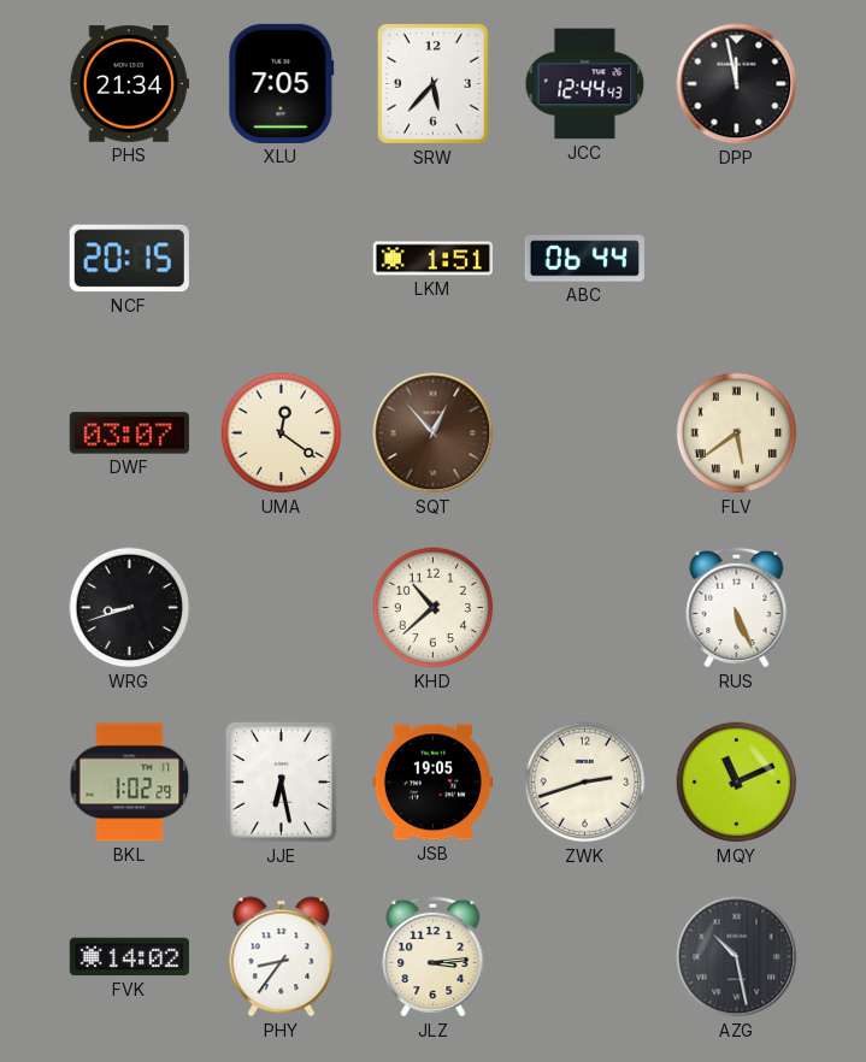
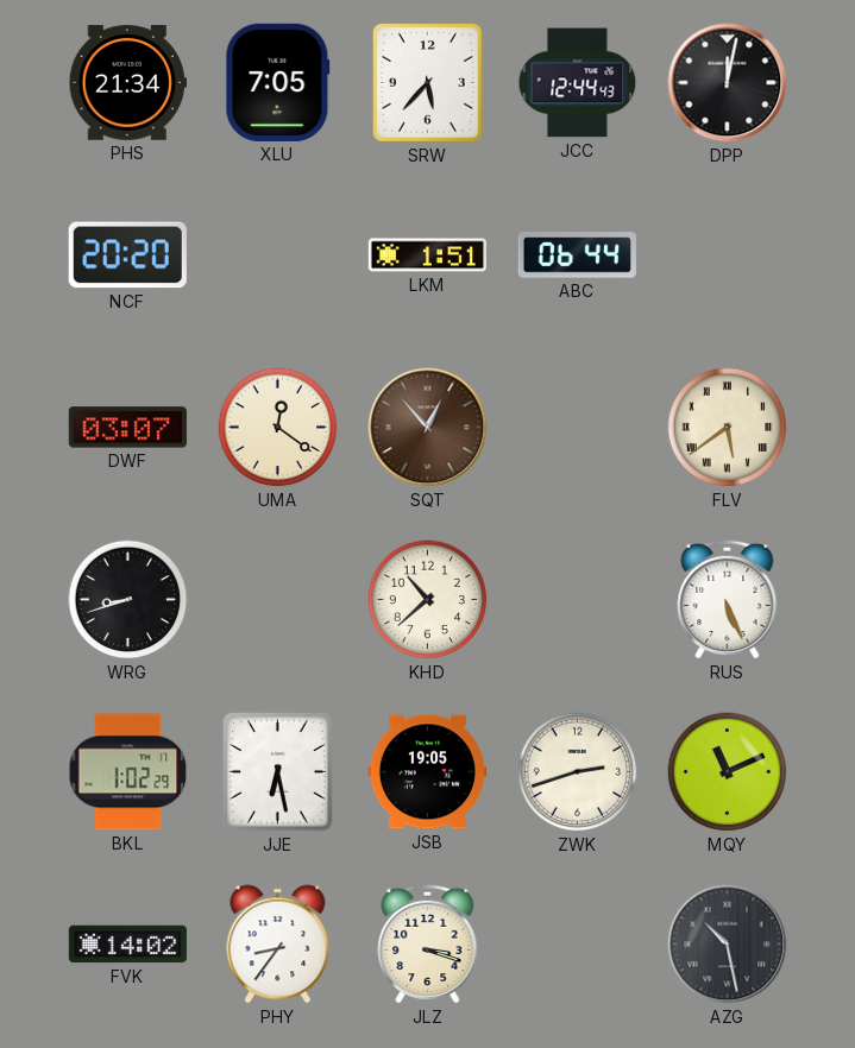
DPP: 11:58 -> 12:02
NCF: 20:15 -> 20:20
JLZ: 3:14 -> 3:18
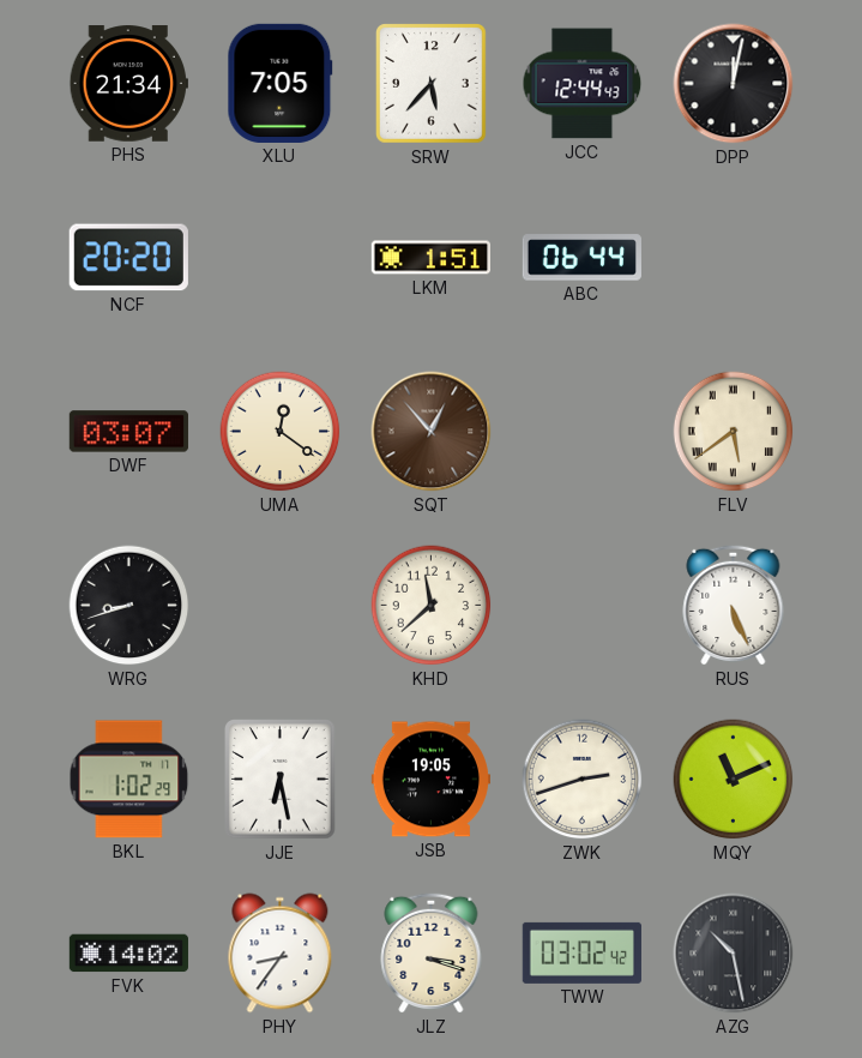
KHD: 10:38 -> 11:38
TWW: none -> 03:02
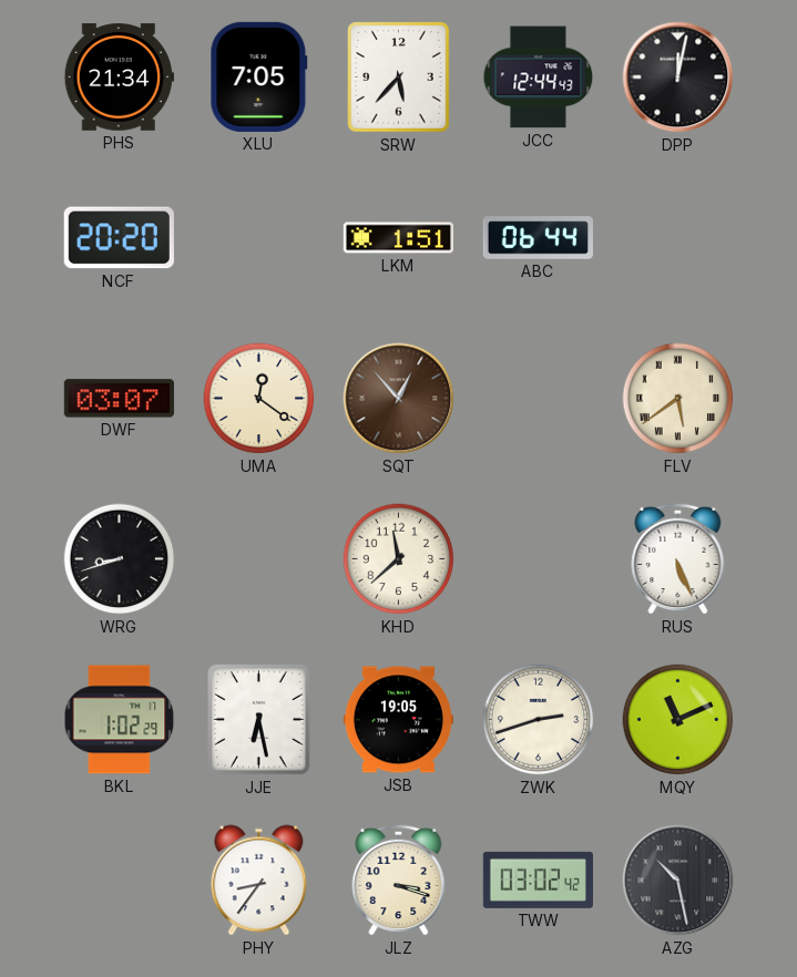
FVK: 14:02 -> none
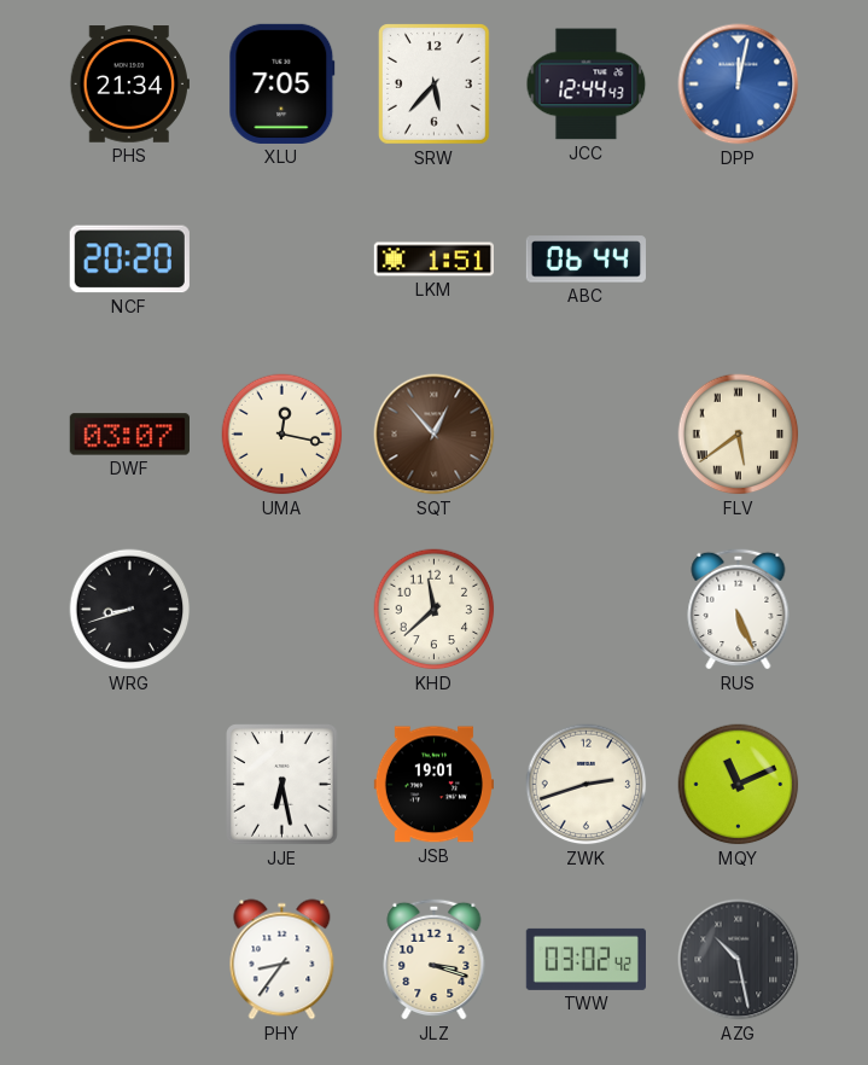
DPP dial: black -> blue
UMA: 12:21 -> 12:17
BKL: 1:02 -> none
JSB: 19:05 -> 19:01
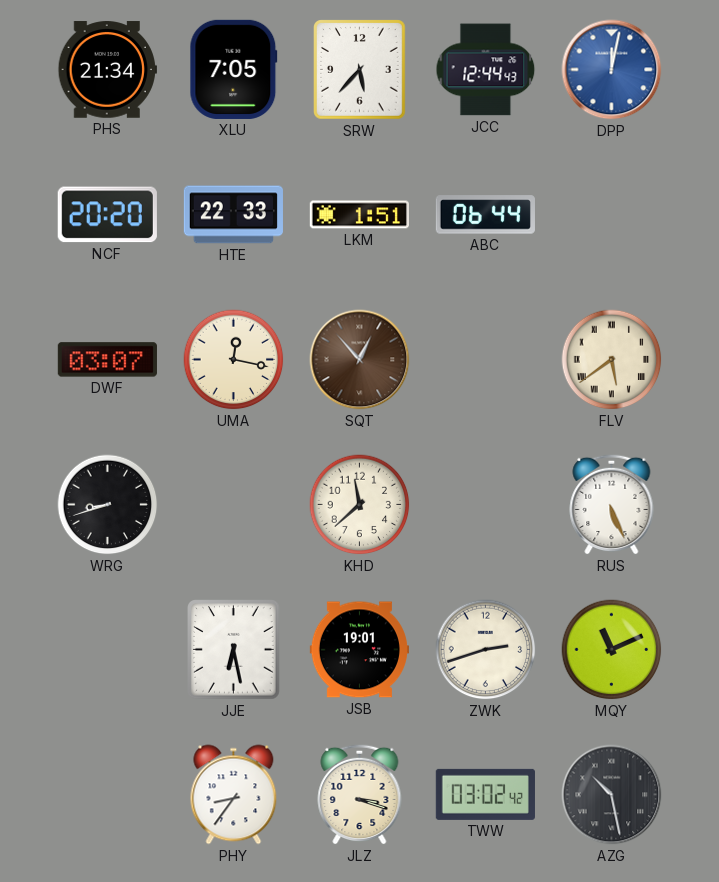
HTE: none -> 22:33
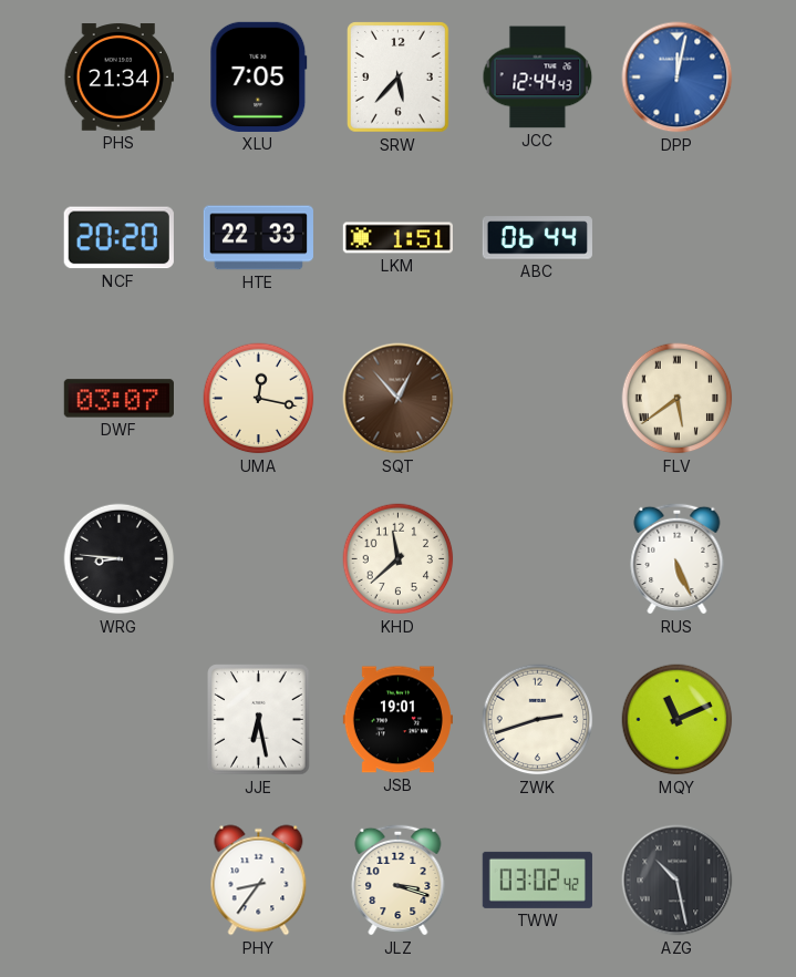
WRG: 8:42 -> 8:46
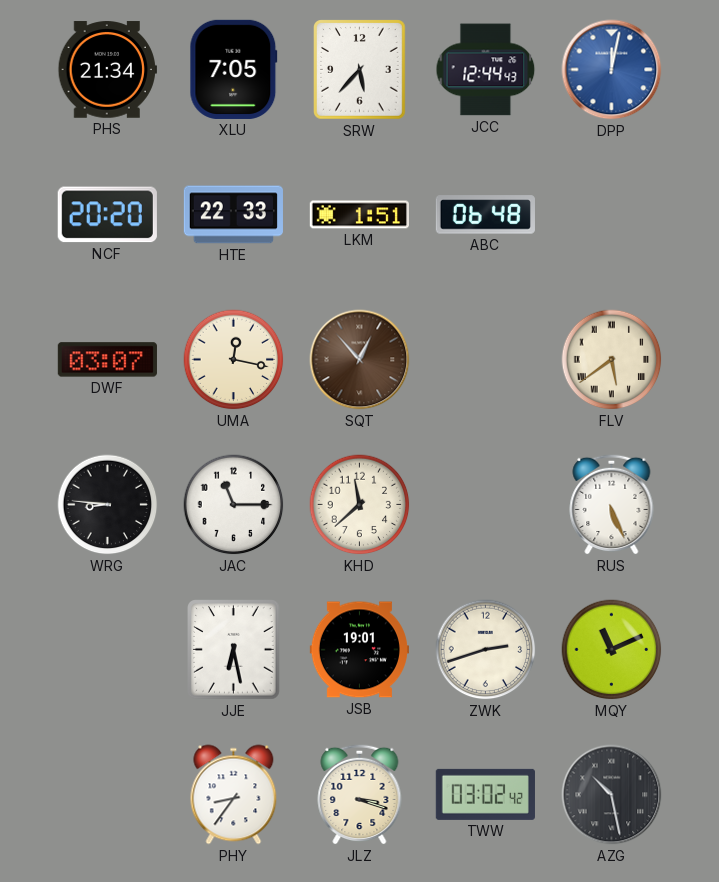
ABC: 06:44 -> 06:48
JAC: none -> 11:15
